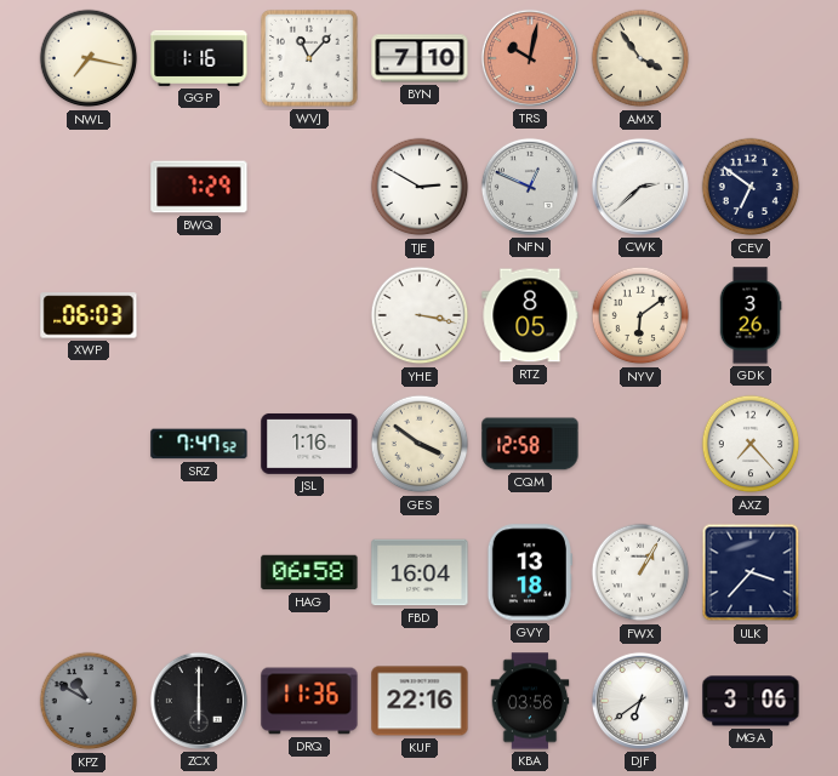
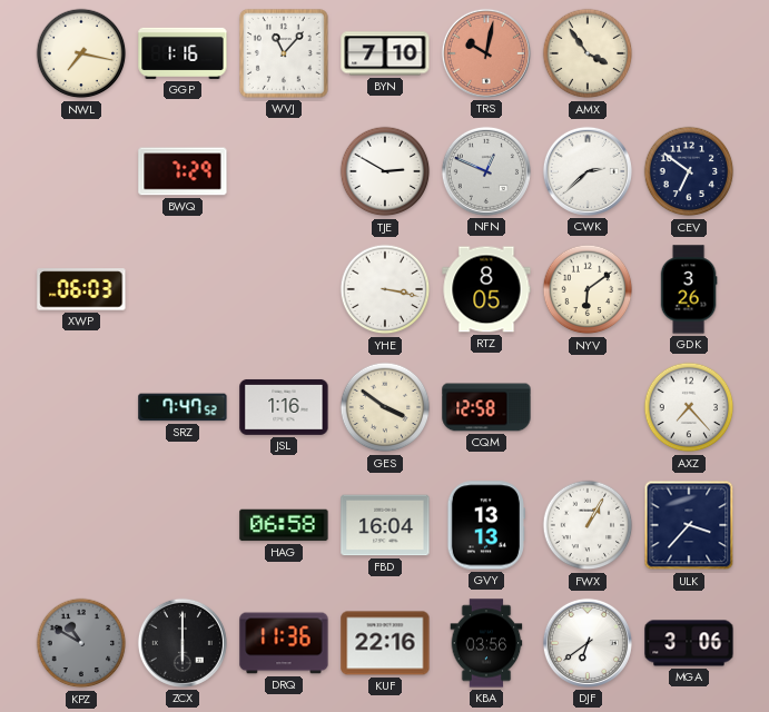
GVY: 13:18 -> 13:13
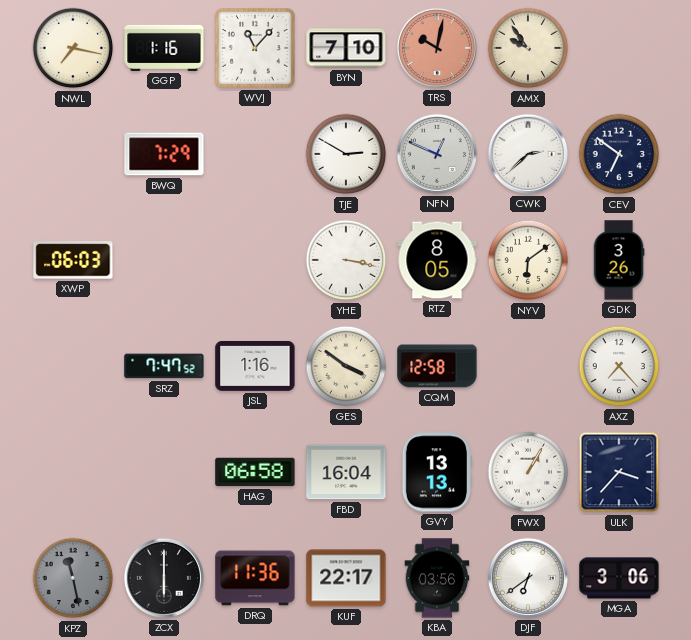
AMX: 3:54 -> 9:54
KPZ: 10:50 -> 11:28
KUF: 22:16 -> 22:17
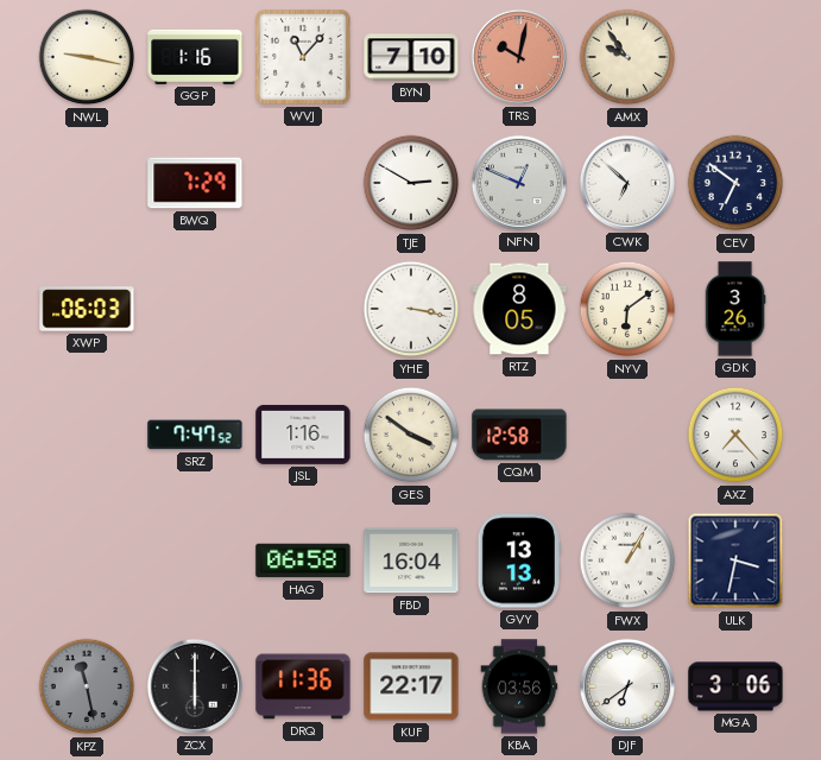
NWL: 7:17 -> 9:17
CWK: 2:38 -> 6:52
ULK: 3:37 -> 3:32
